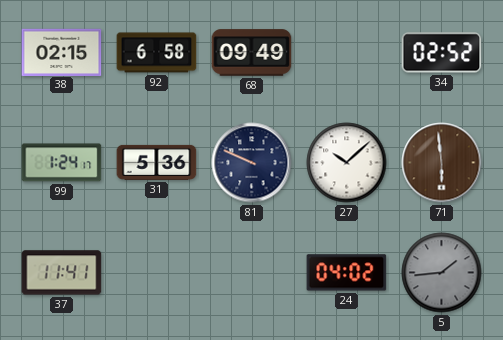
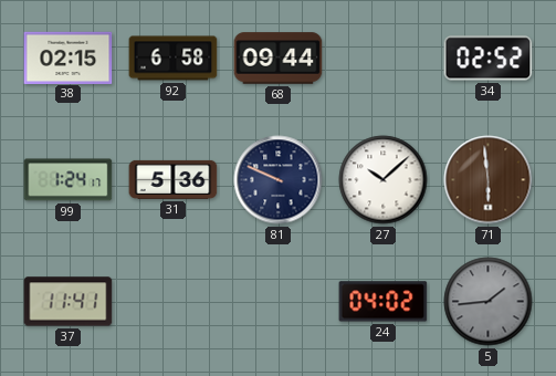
68: 09:49 -> 09:44
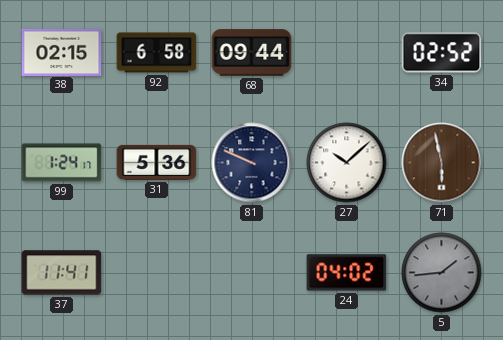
71: 5:59 -> 5:58
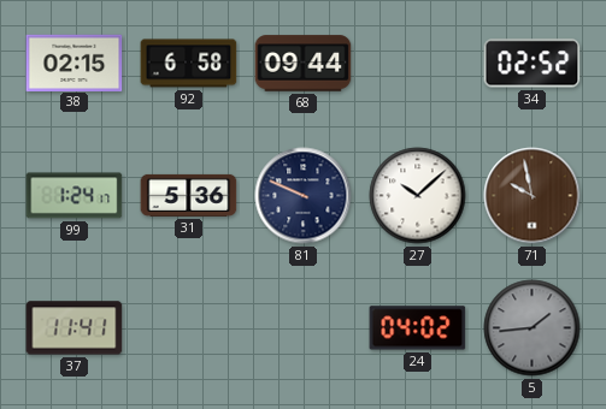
71: 5:58 -> 9:58
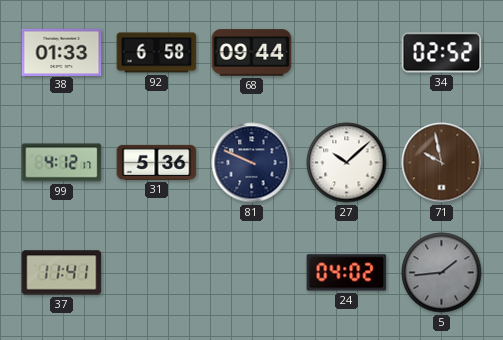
38: 02:15 -> 01:33
99: 1:24 -> 4:12
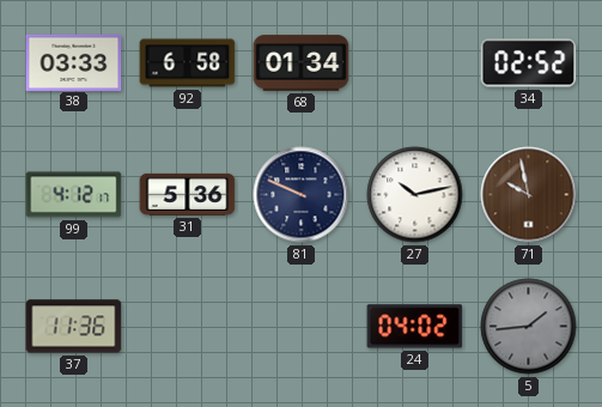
38: 01:33 -> 03:33
68: 09:44 -> 01:34
27: 10:08 -> 10:13
37: 11:41 -> 11:36
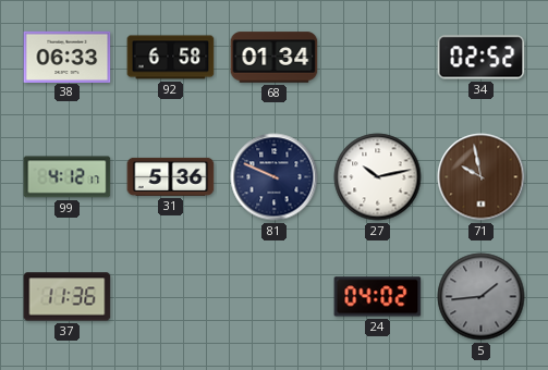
38: 03:33 -> 06:33
